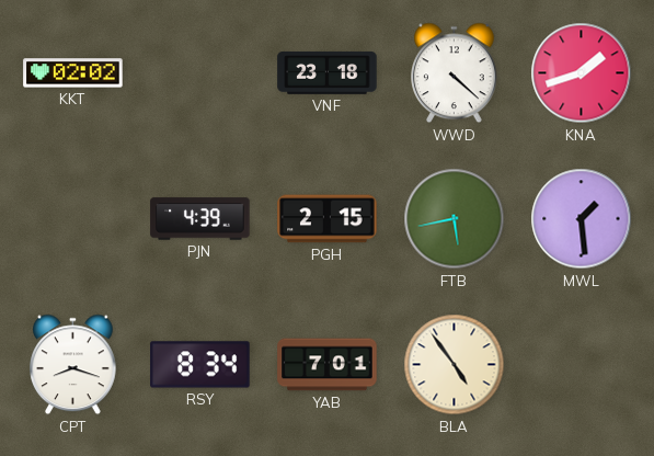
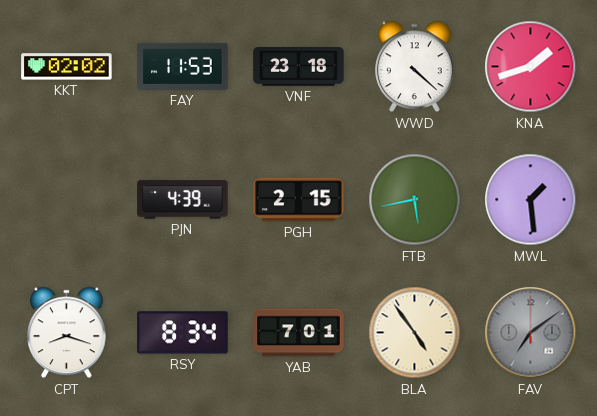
FAY: none -> 11:53
FAV: none -> 7:09
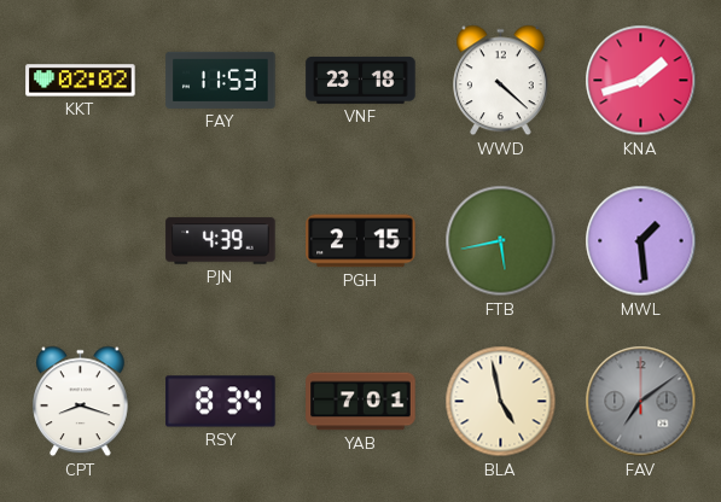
BLA: 4:54 -> 4:58
